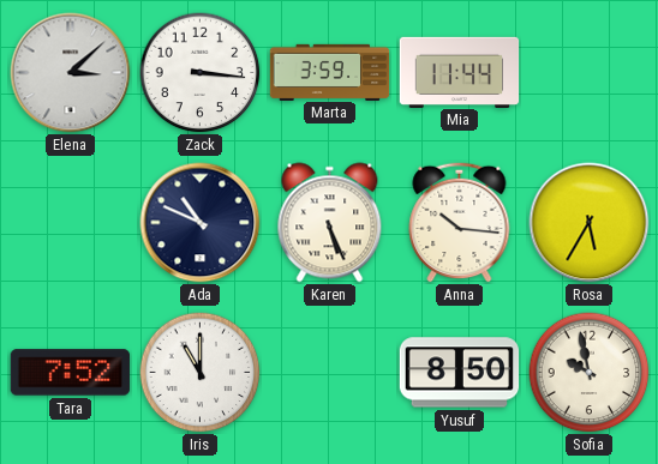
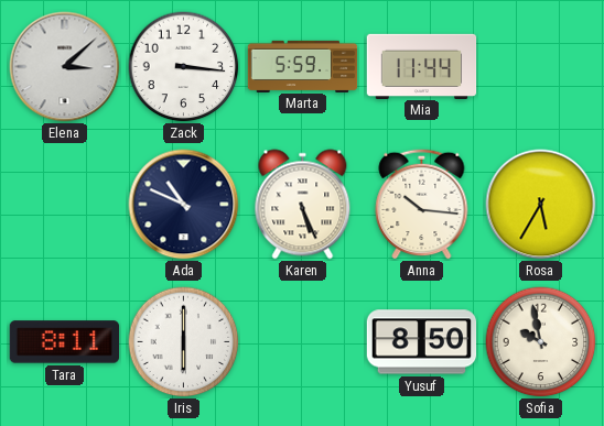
Marta: 3:59 -> 5:59
Tara: 7:52 -> 8:11
Iris: 11:00 -> 6:00
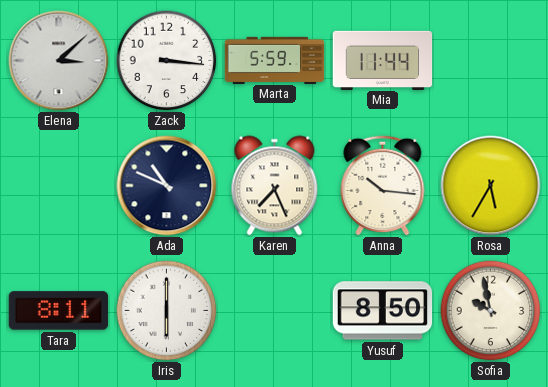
Karen: 5:26 -> 7:26
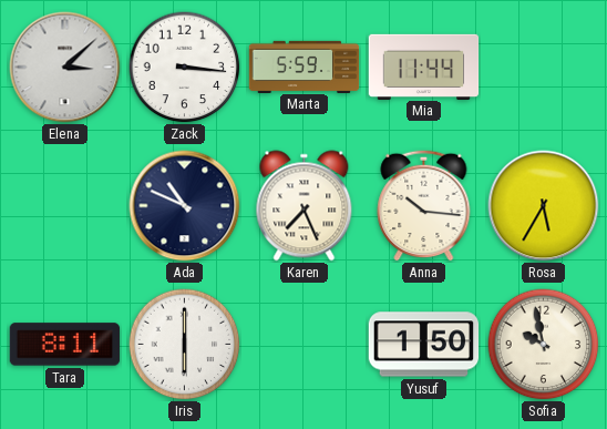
Yusuf: 8:50 -> 1:50
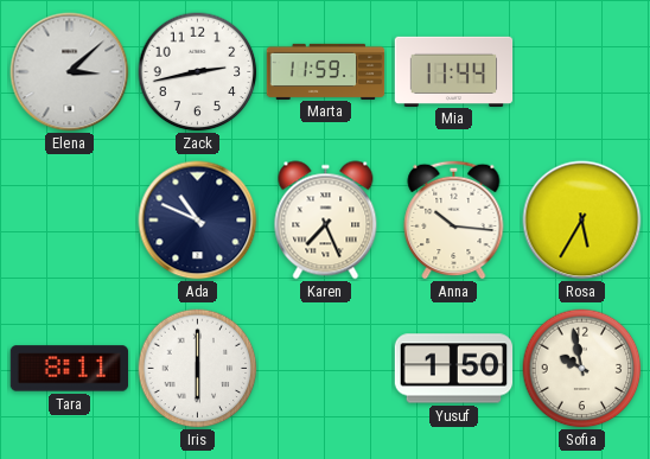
Zack: 3:16 -> 2:43
Marta: 5:59 -> 11:59
